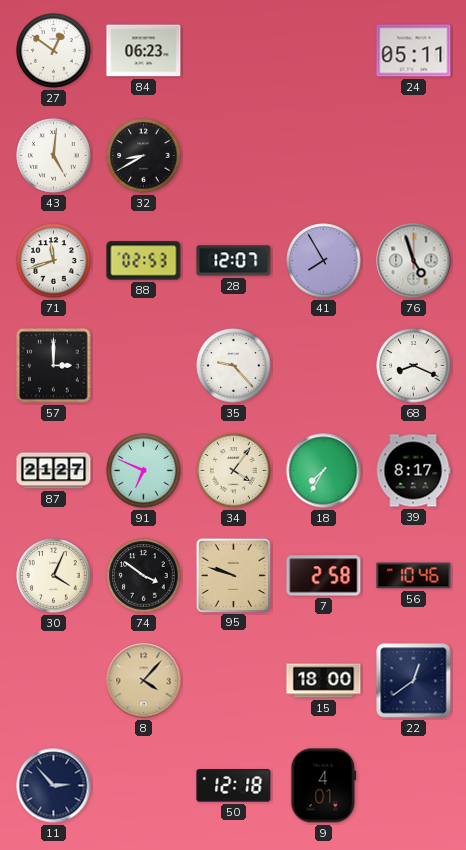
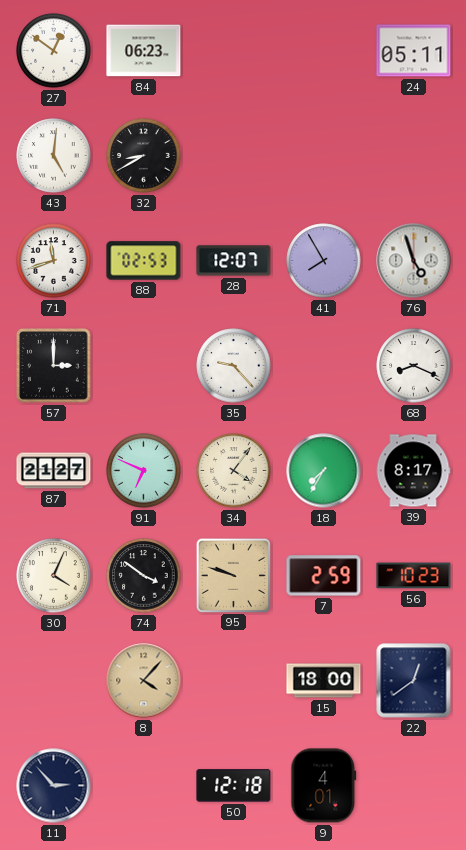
7: 2:58 -> 2:59
56: 10:46 -> 10:23
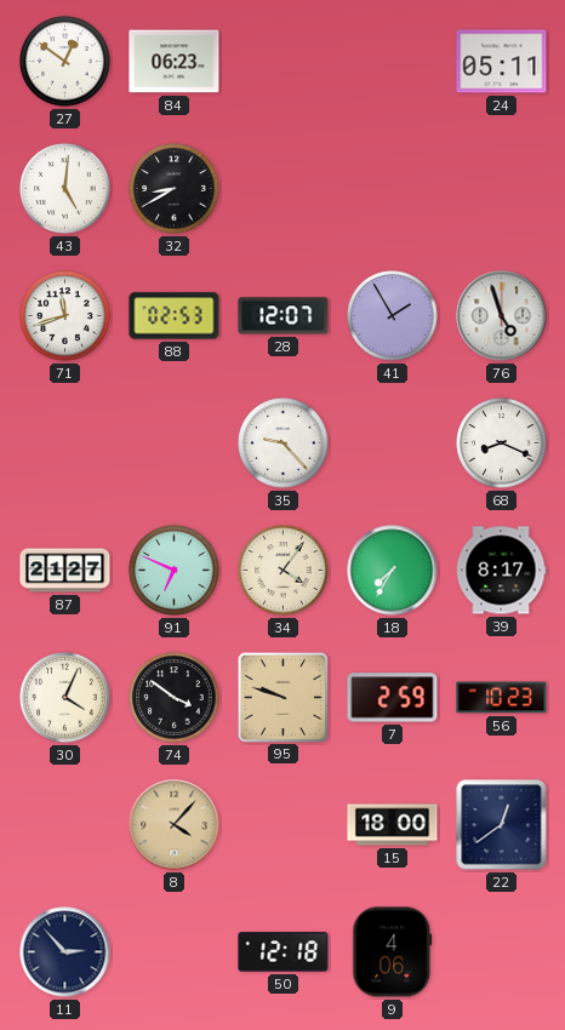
41: 7:55 -> 1:55
57: 3:00 -> none
9: 4:01 -> 4:06
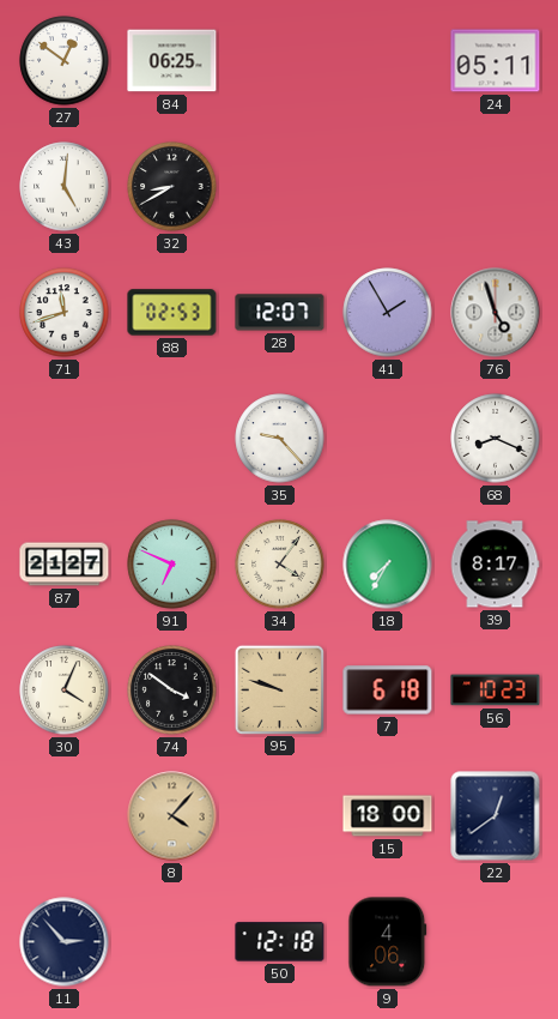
84: 06:23 -> 06:25
7: 2:59 -> 6:18
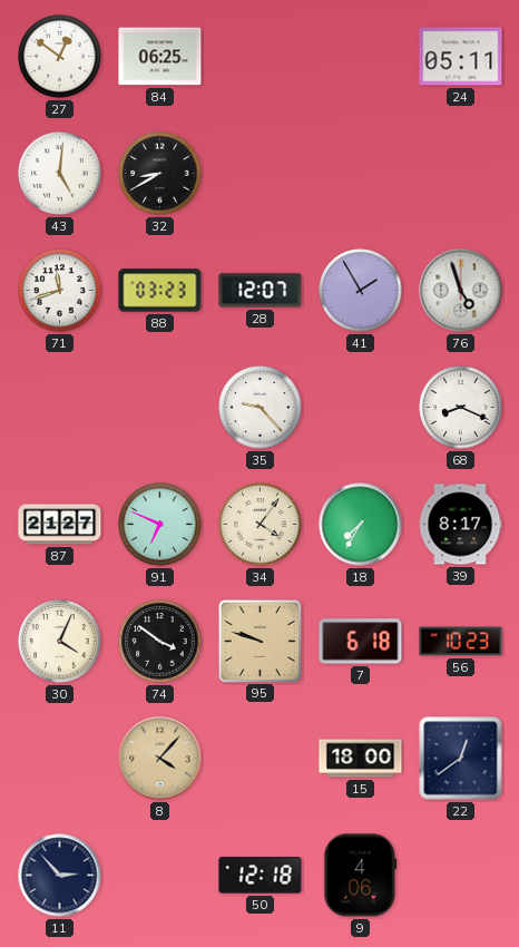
88: 02:53 -> 03:23
